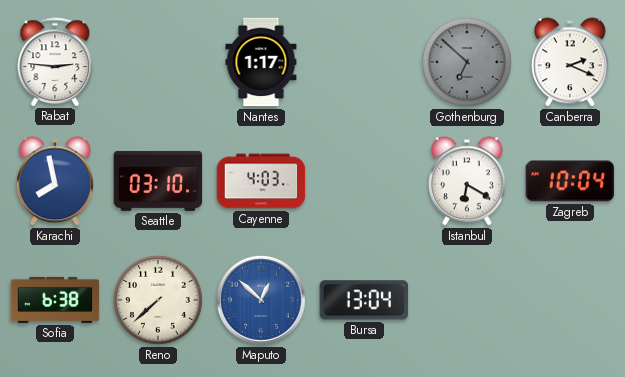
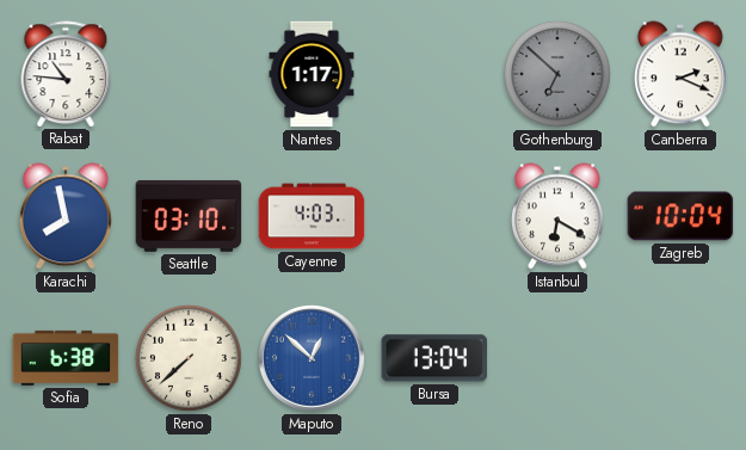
Rabat: 2:46 -> 10:46
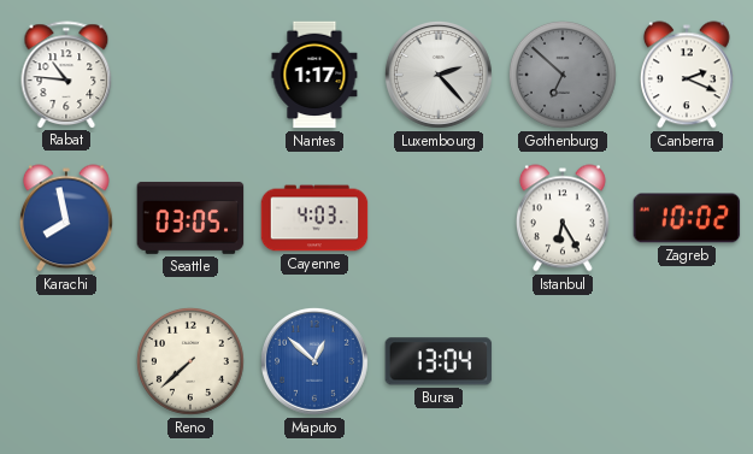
Luxembourg: none -> 2:23
Seattle: 03:10 -> 03:05
Istanbul: 6:20 -> 6:25
Zagreb: 10:04 -> 10:02
Sofia: 6:38 -> none
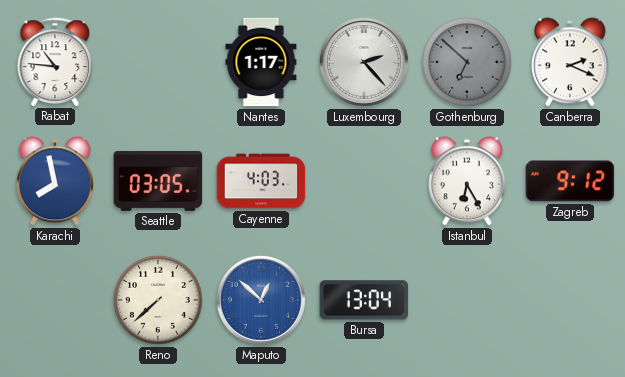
Zagreb: 10:02 -> 9:12
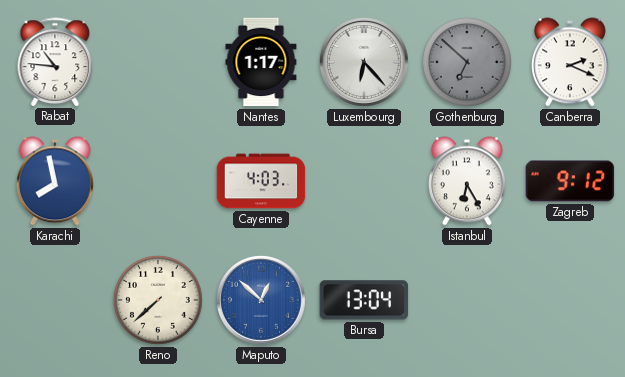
Luxembourg: 2:23 -> 6:23
Seattle: 03:05 -> none
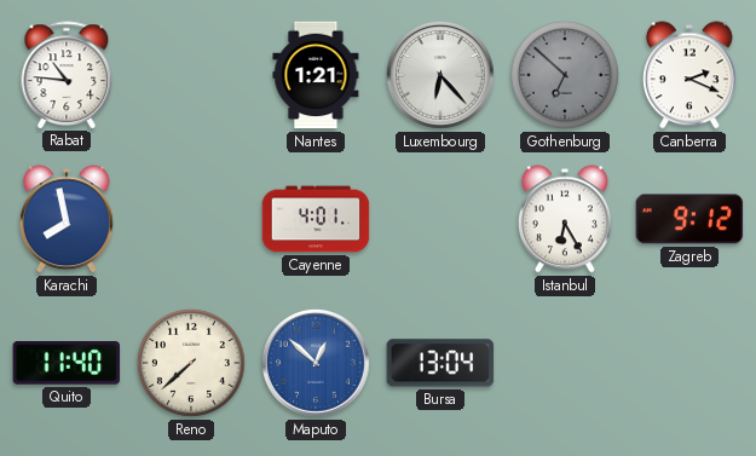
Nantes: 1:17 -> 1:21
Cayenne: 4:03 -> 4:01
Quito: none -> 11:40
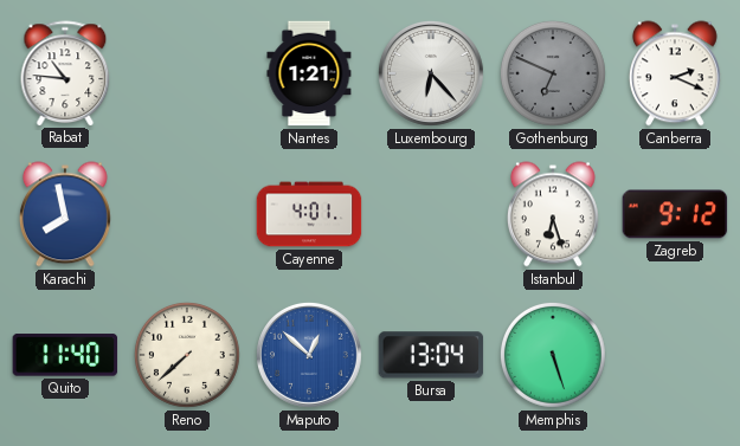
Gothenburg: 6:52 -> 6:49
Istanbul: 6:25 -> 6:27
Memphis: none -> 5:27
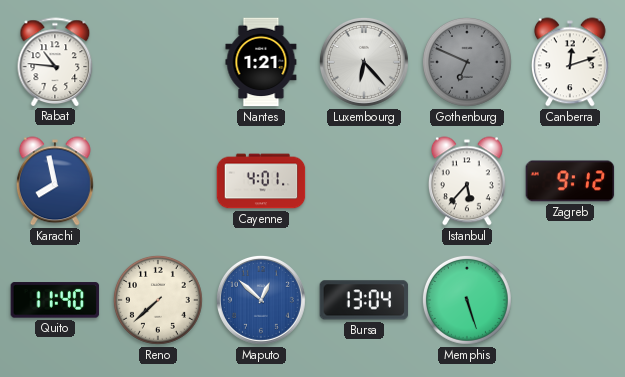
Canberra: 2:19 -> 12:12
Istanbul: 6:27 -> 5:37
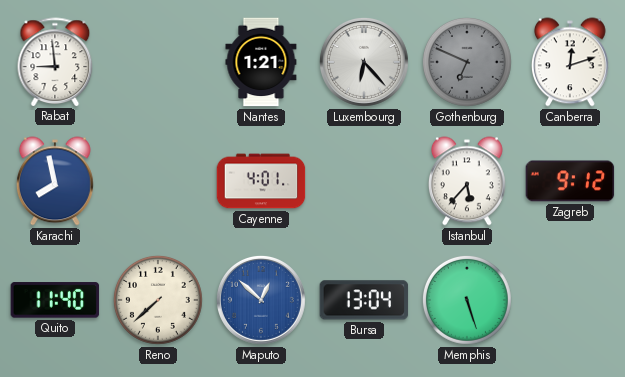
Rabat: 10:46 -> 8:59
